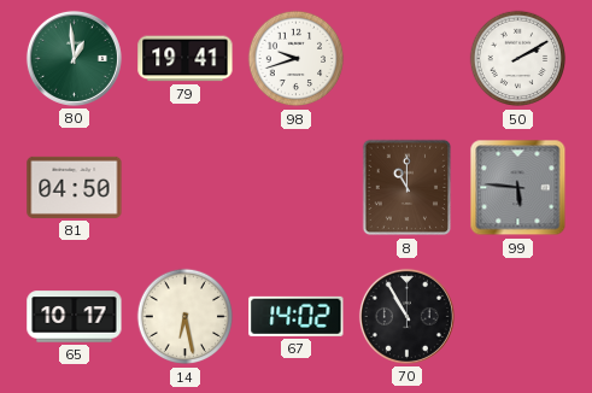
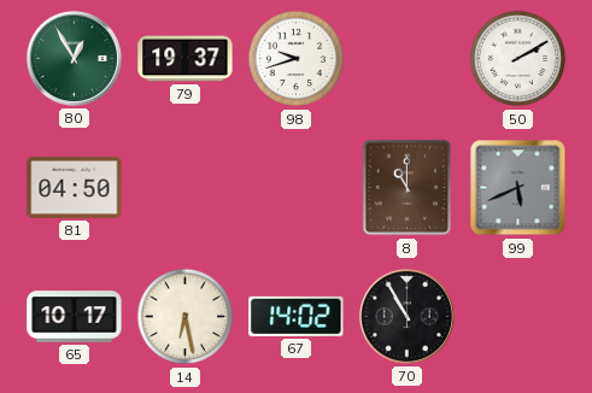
80: 12:59 -> 12:55
79: 19:41 -> 19:37
99: 5:46 -> 5:41
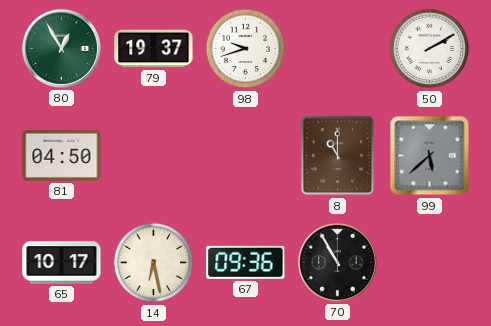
99: 5:41 -> 5:38
67: 14:02 -> 09:36
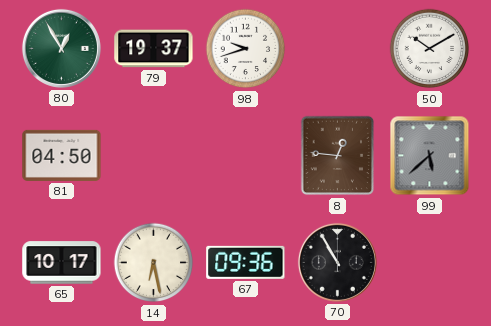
50: 2:10 -> 10:10
8: 11:00 -> 12:46
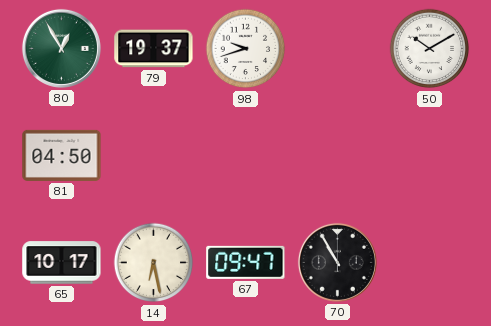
8: 12:46 -> none
99: 5:38 -> none
67: 09:36 -> 09:47
